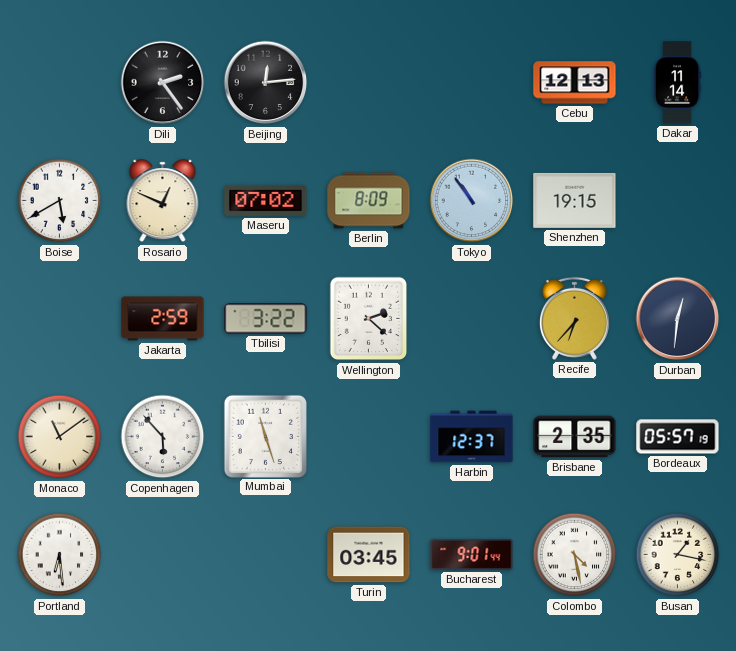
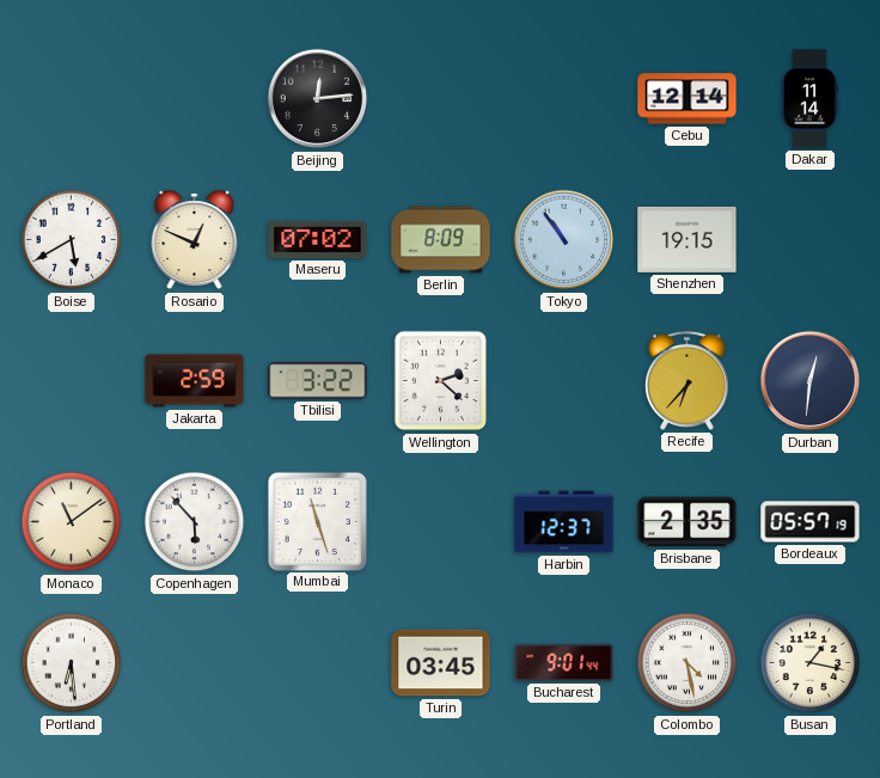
Dili: 2:24 -> none
Cebu: 12:13 -> 12:14
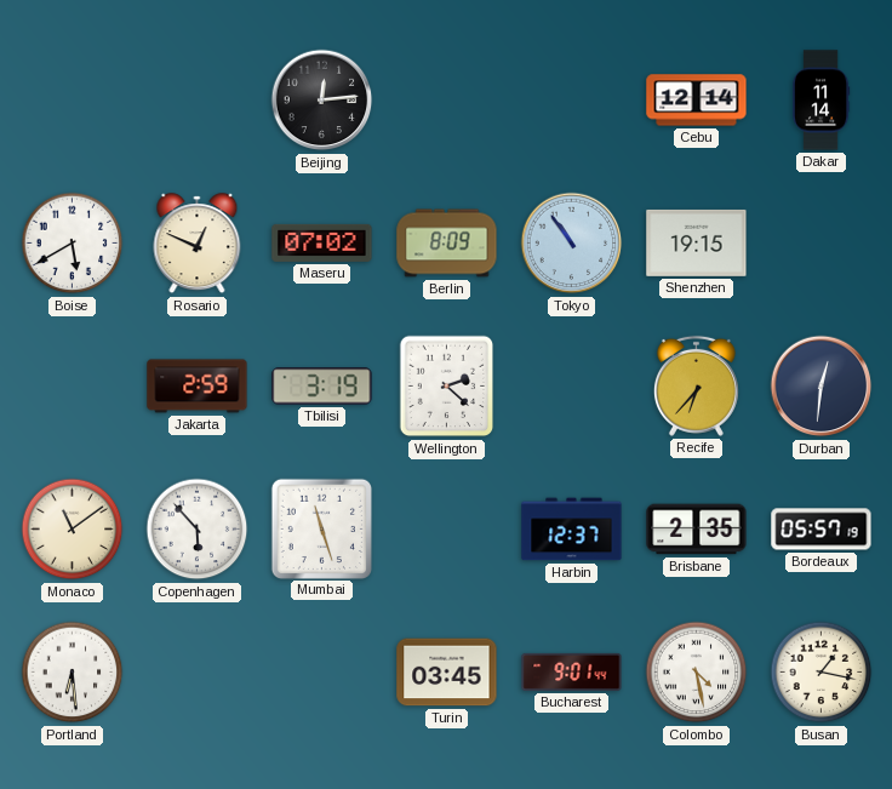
Tbilisi: 3:22 -> 3:19
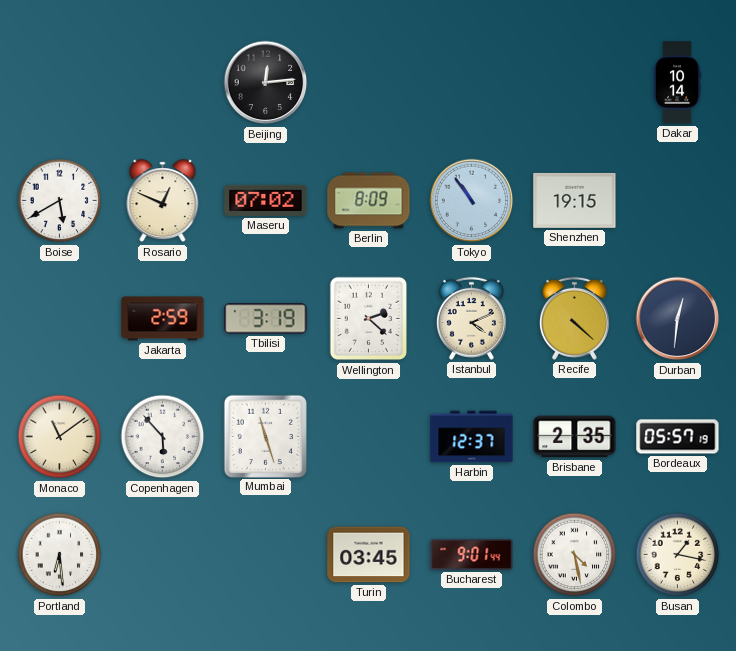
Cebu: 12:14 -> none
Dakar: 11:14 -> 10:14
Istanbul: none -> 4:11
Recife: 6:37 -> 4:22
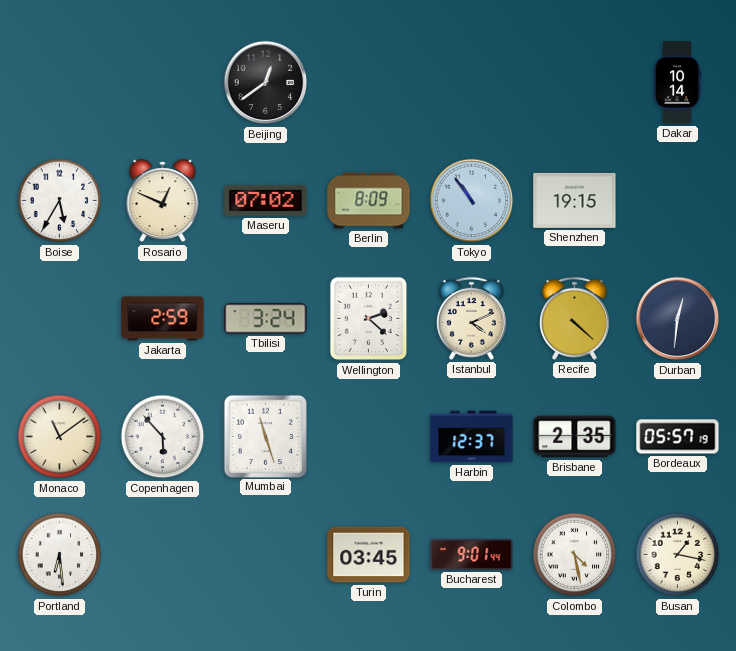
Beijing: 12:14 -> 12:39
Boise: 5:40 -> 5:35
Tbilisi: 3:19 -> 3:24
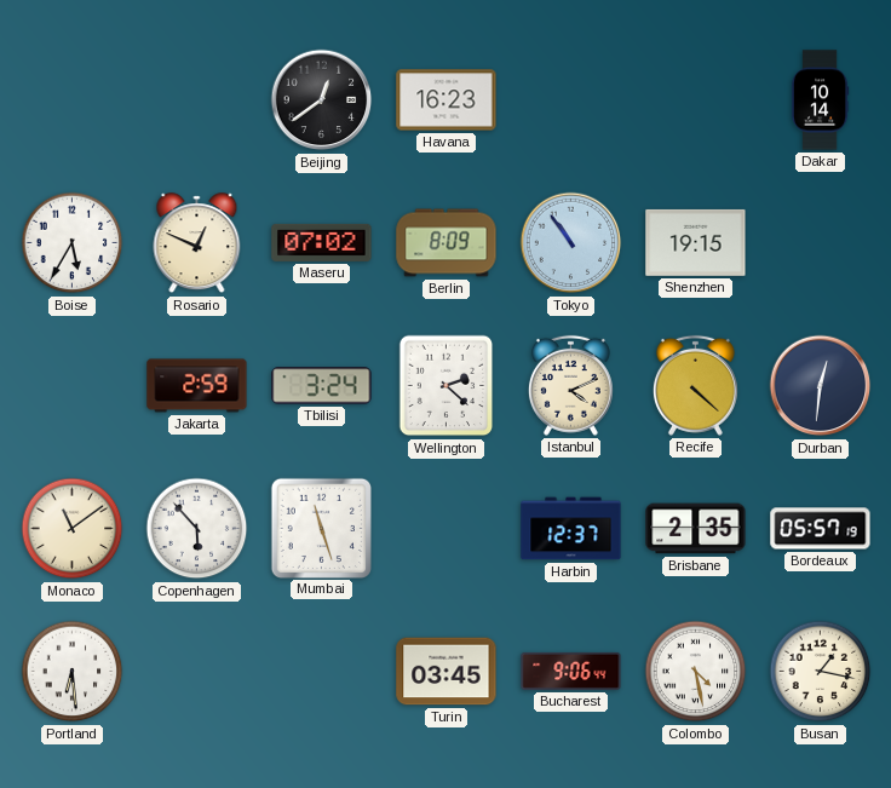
Havana: none -> 16:23
Bucharest: 9:01 -> 9:06
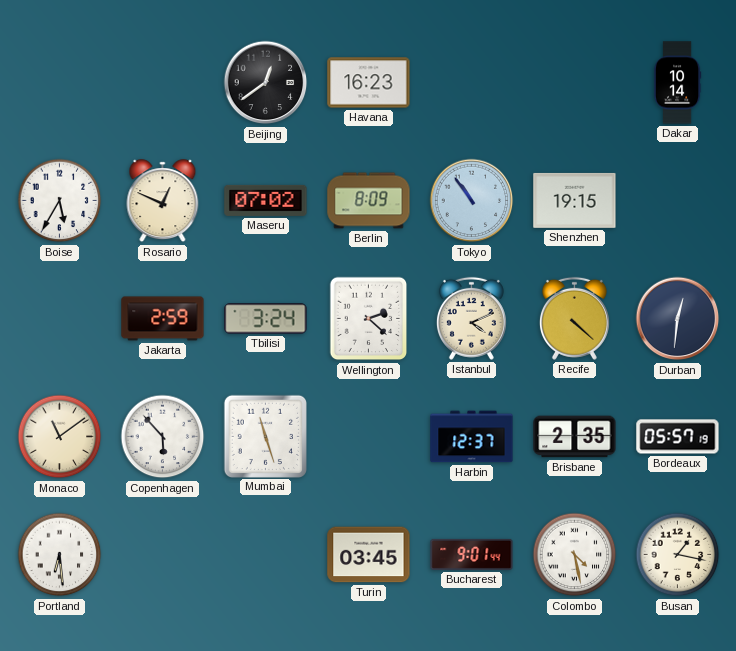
Bucharest: 9:06 -> 9:01
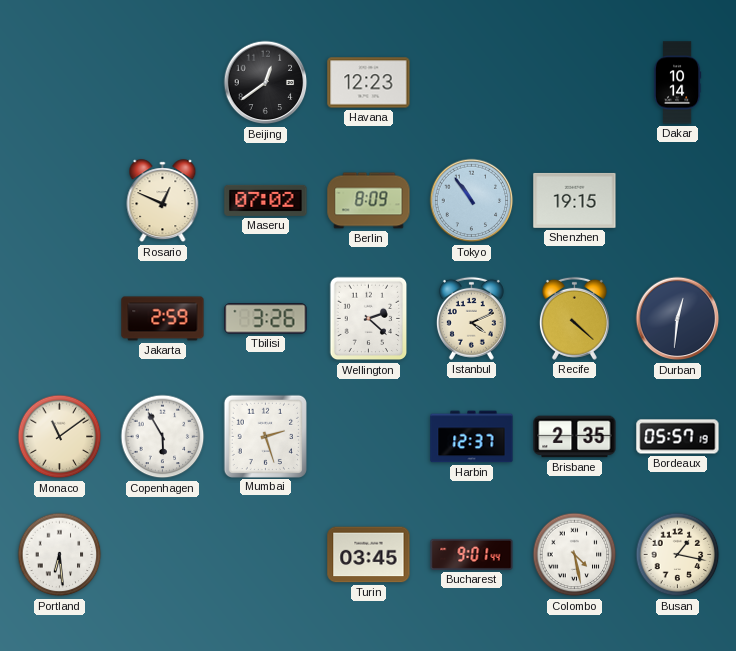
Havana: 16:23 -> 12:23
Boise: 5:35 -> none
Tbilisi: 3:24 -> 3:26
Copenhagen: 5:53 -> 5:55
Mumbai: 11:27 -> 2:27
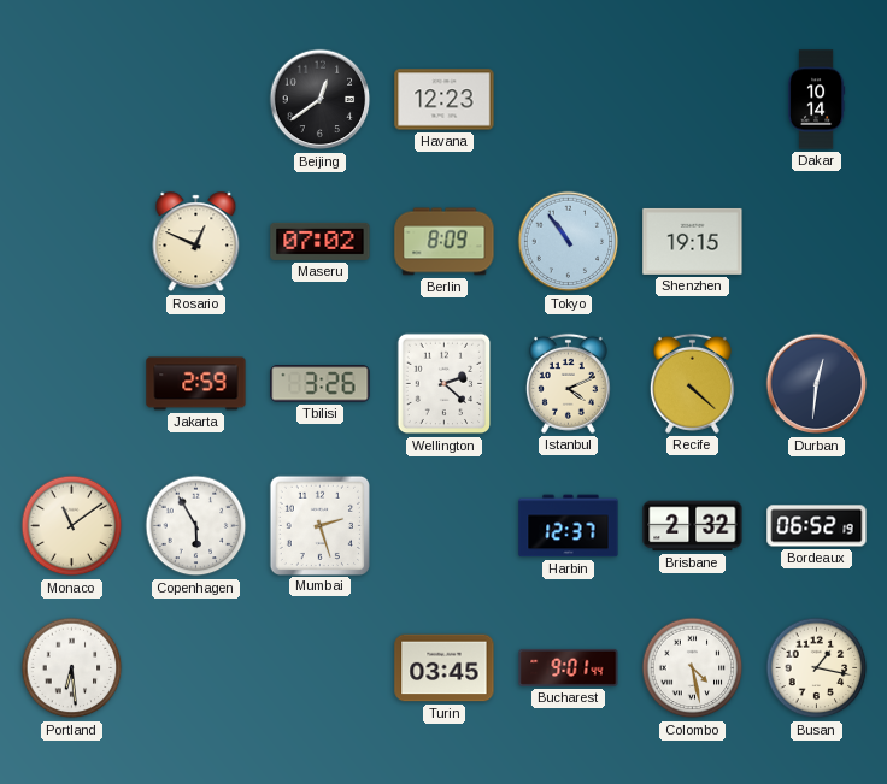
Brisbane: 2:35 -> 2:32
Bordeaux: 05:57 -> 06:52
